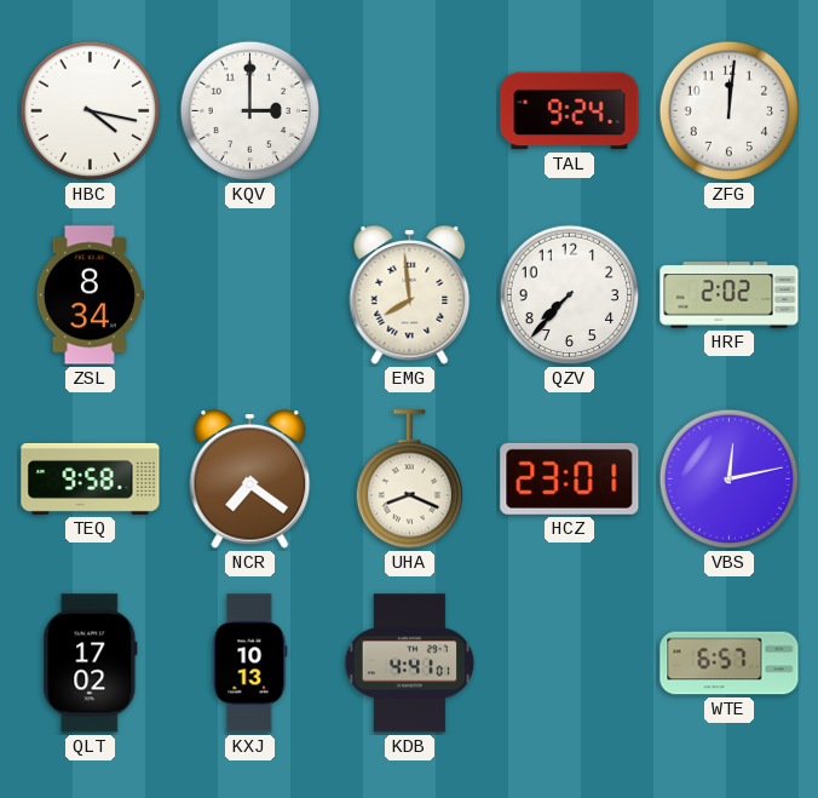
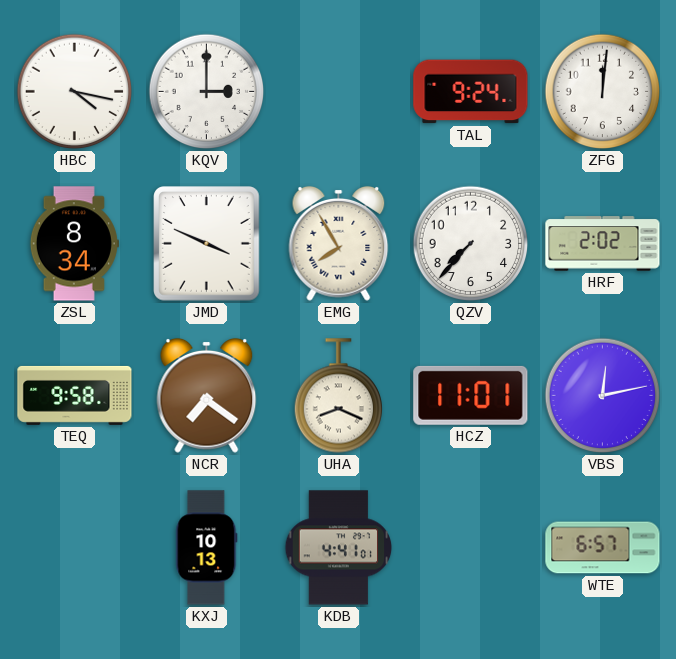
JMD: none -> 3:49
EMG: 7:59 -> 7:55
HCZ: 23:01 -> 11:01
QLT: 17:02 -> none
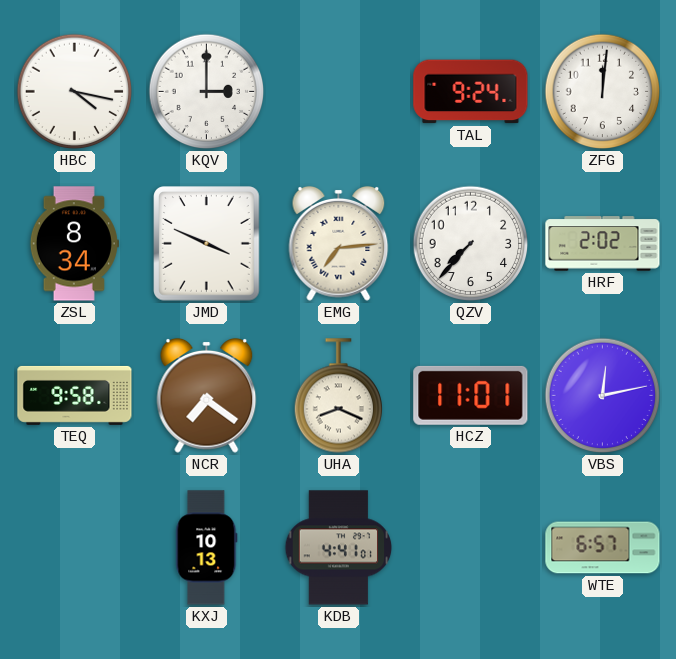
EMG: 7:55 -> 7:14
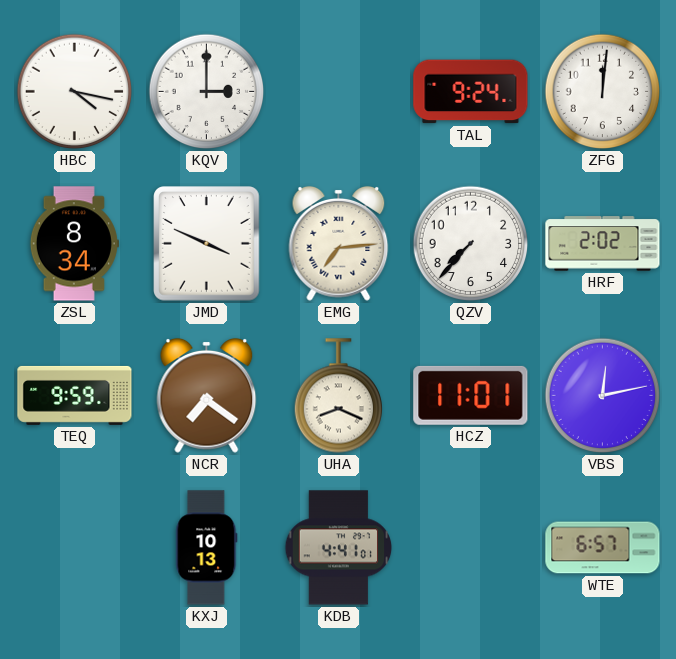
TEQ: 9:58 -> 9:59
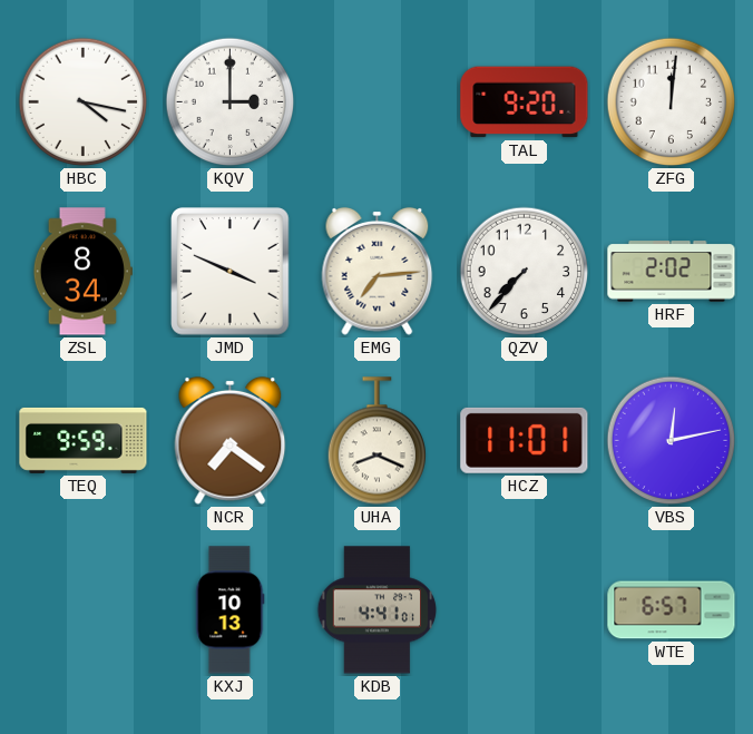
TAL: 9:24 -> 9:20
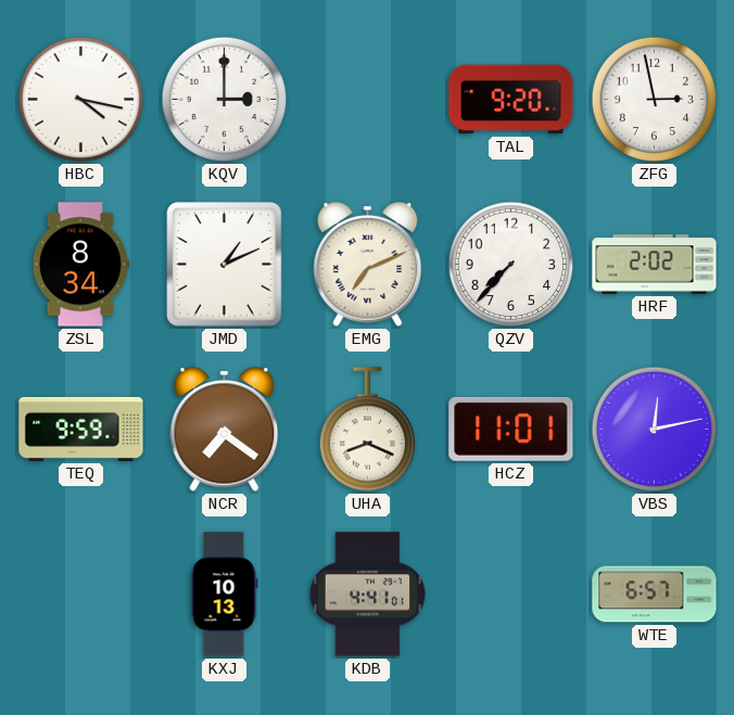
ZFG: 12:01 -> 2:58
JMD: 3:49 -> 1:11
EMG: 7:14 -> 7:11
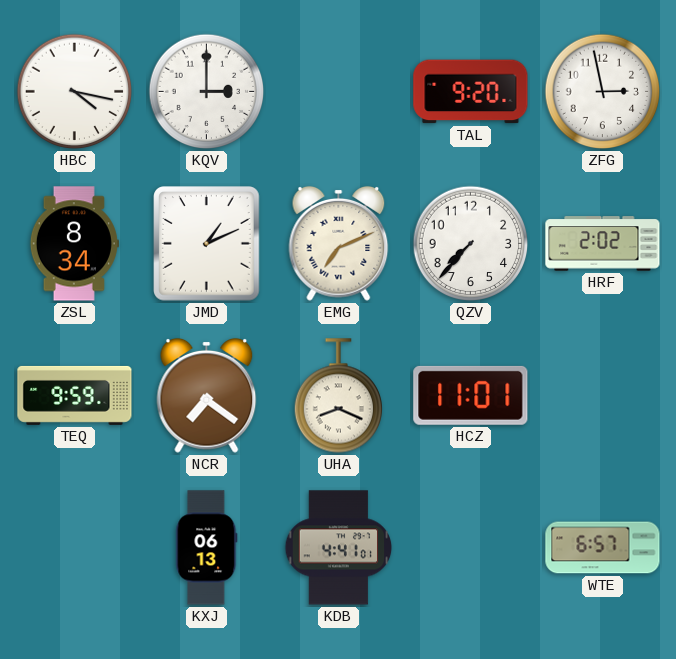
VBS: 12:13 -> none
KXJ: 10:13 -> 06:13
